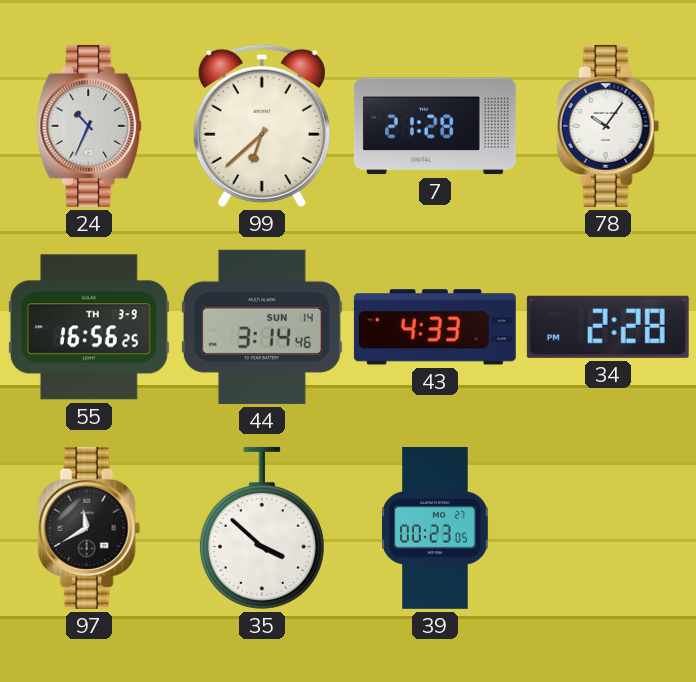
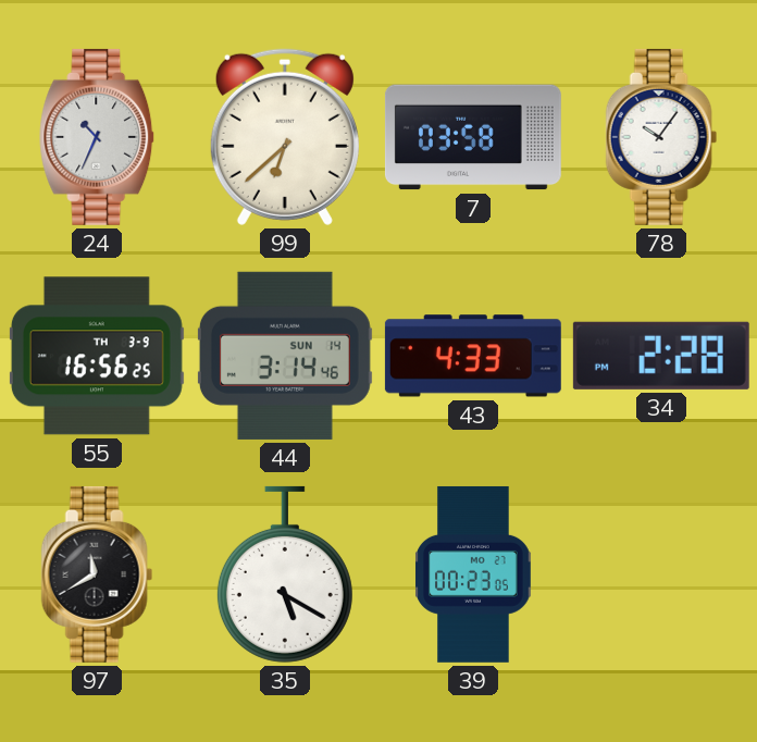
7: 21:28 -> 03:58
35: 3:52 -> 5:20
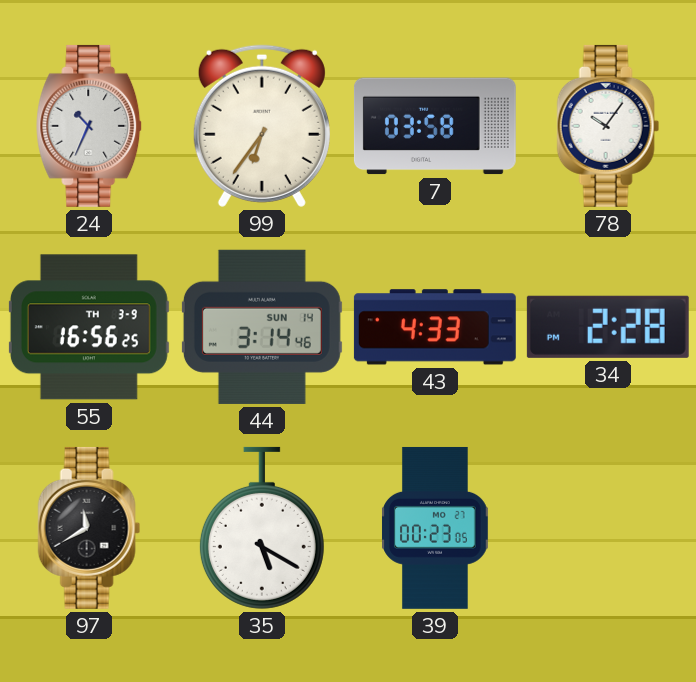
99: 6:38 -> 6:36
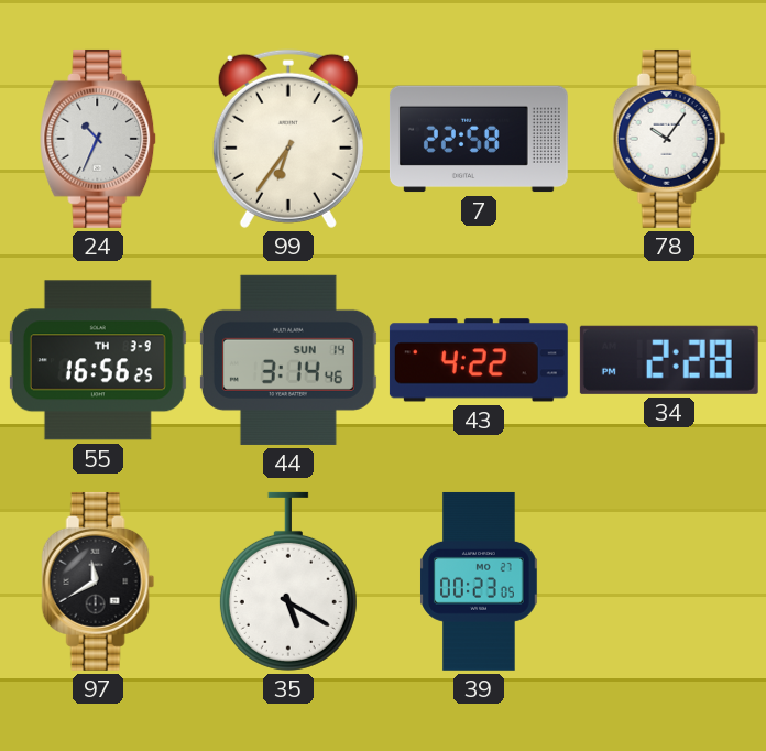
7: 03:58 -> 22:58
43: 4:33 -> 4:22
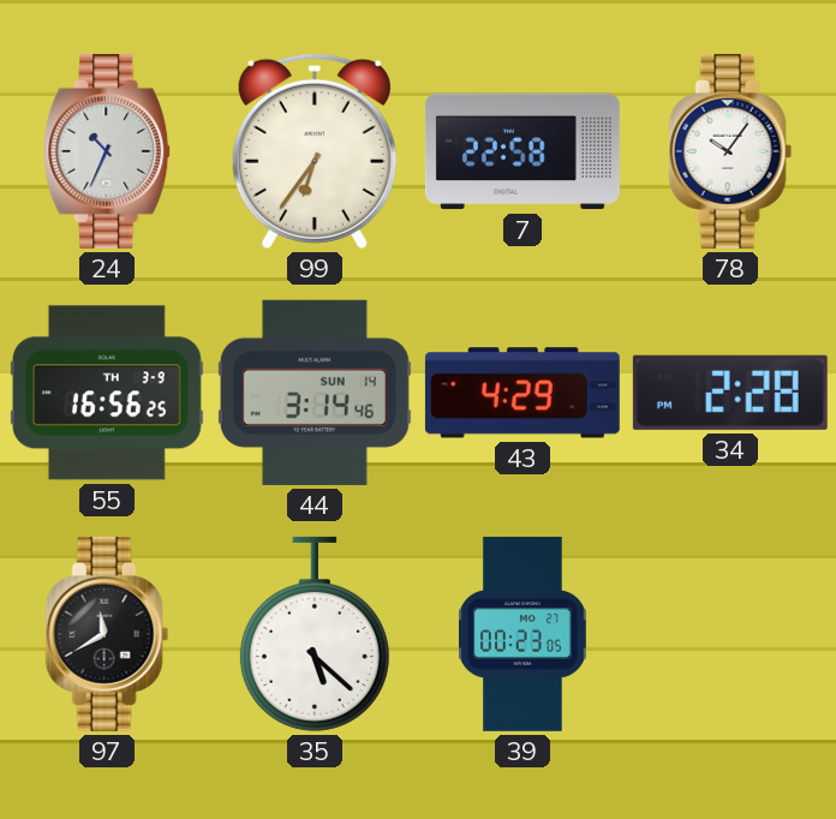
43: 4:22 -> 4:29
35: 5:20 -> 5:22
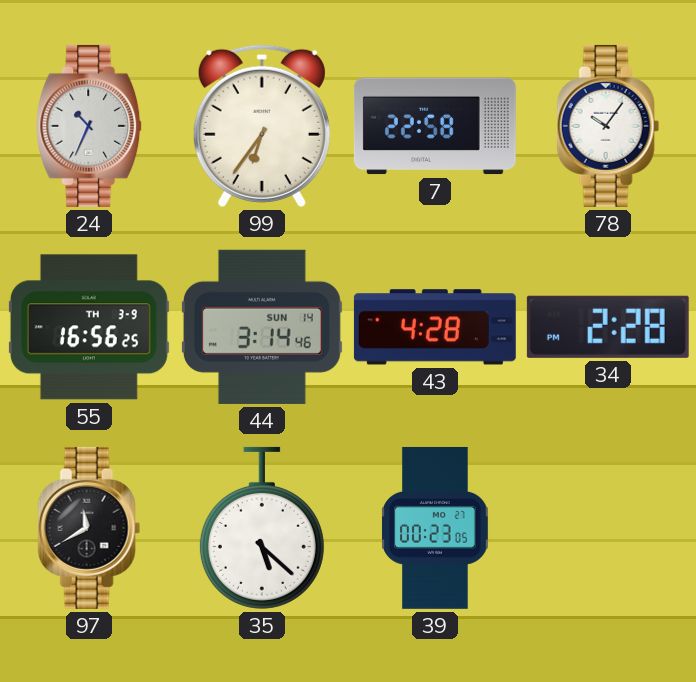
43: 4:29 -> 4:28
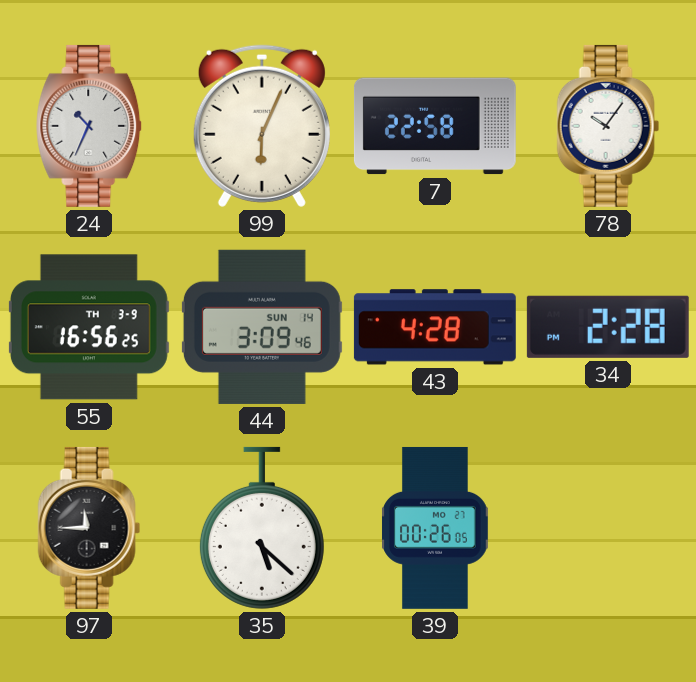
99: 6:36 -> 6:04
44: 3:14 -> 3:09
97: 11:40 -> 11:45
39: 00:23 -> 00:26
